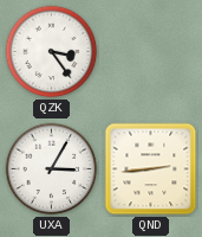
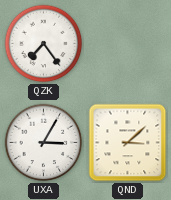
QZK: 3:24 -> 7:24
QND: 2:44 -> 3:08
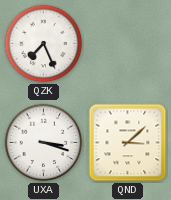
QZK: 7:24 -> 7:26
UXA: 3:05 -> 3:18
